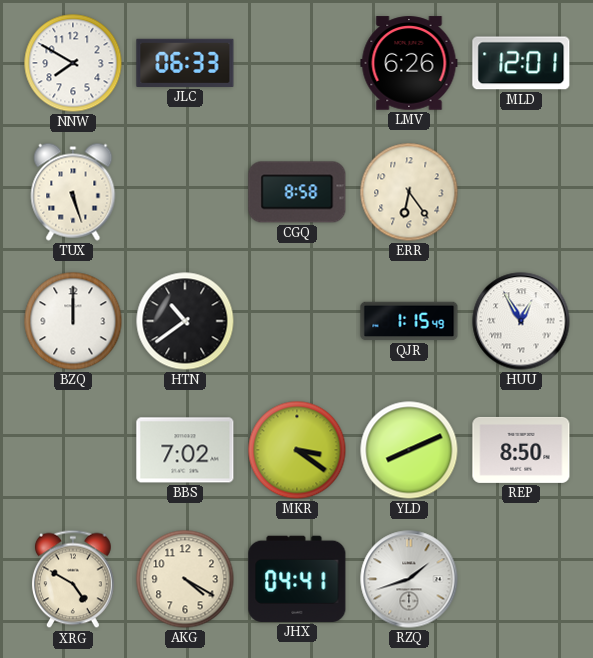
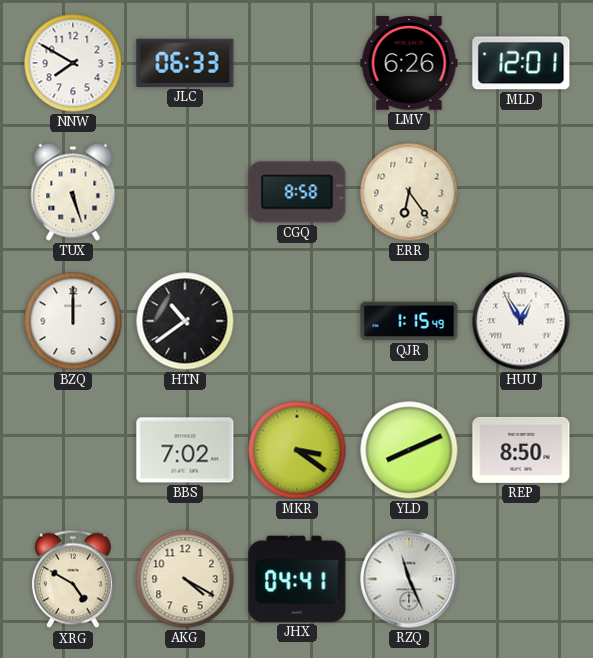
RZQ: 1:42 -> 11:26
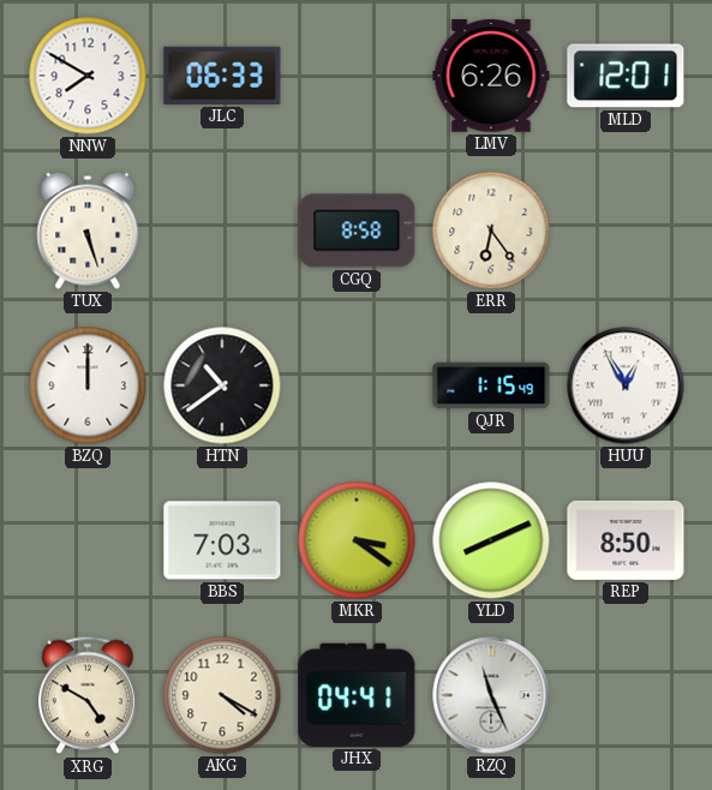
BBS: 7:02 -> 7:03
